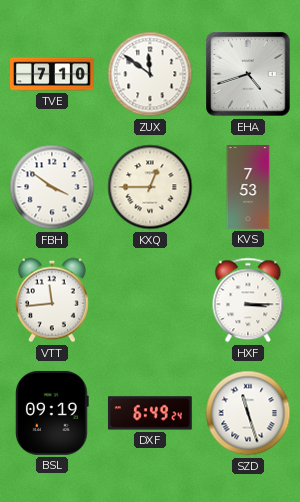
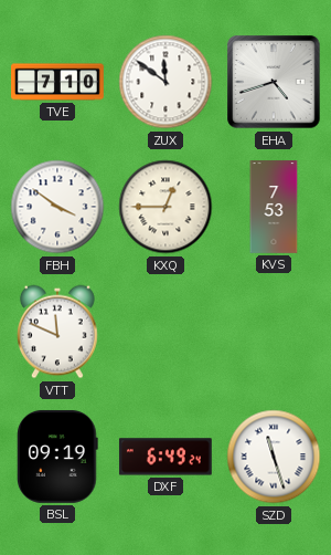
VTT: 11:44 -> 11:49
HXF: 3:15 -> none
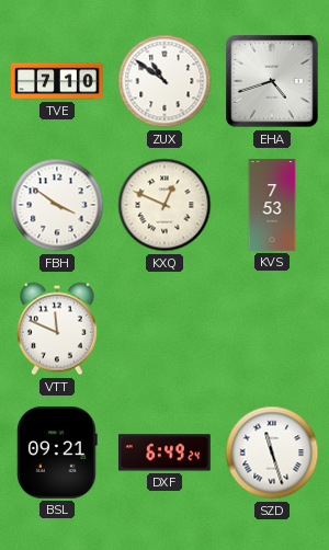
ZUX: 11:51 -> 10:51
KXQ: 12:45 -> 12:49
BSL: 09:19 -> 09:21
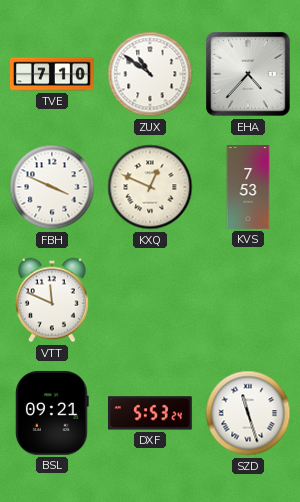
EHA: 4:42 -> 4:37
FBH: 3:51 -> 3:49
DXF: 6:49 -> 5:53
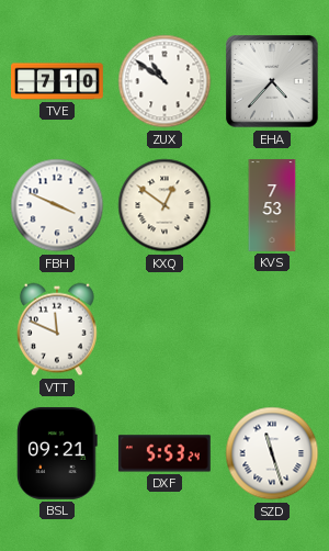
KXQ: 12:49 -> 12:51
